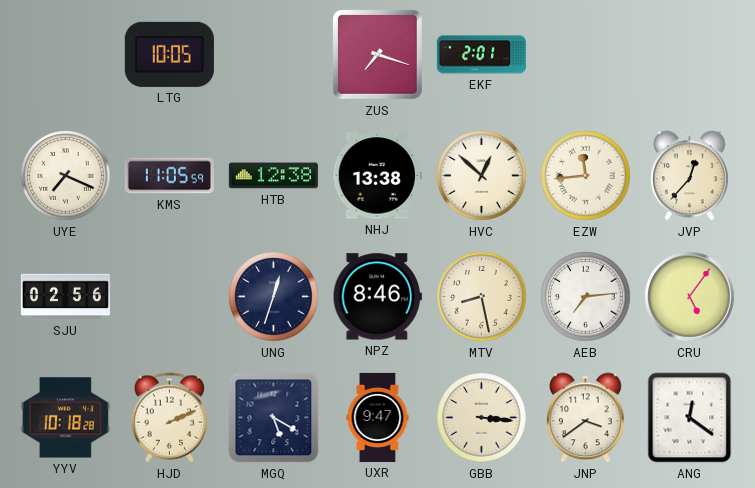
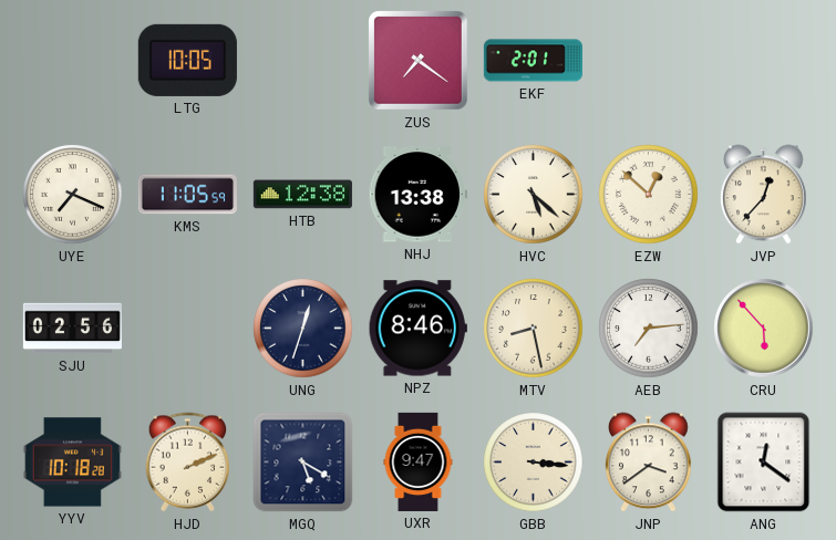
ZUS: 7:18 -> 7:21
HVC: 12:52 -> 5:22
EZW: 11:44 -> 12:52
CRU: 5:06 -> 5:53
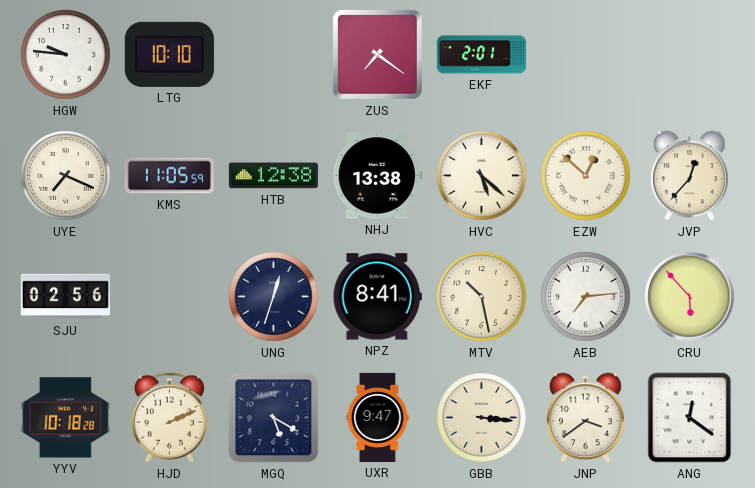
HGW: none -> 9:46
LTG: 10:05 -> 10:10
NPZ: 8:46 -> 8:41
MTV: 8:28 -> 10:28
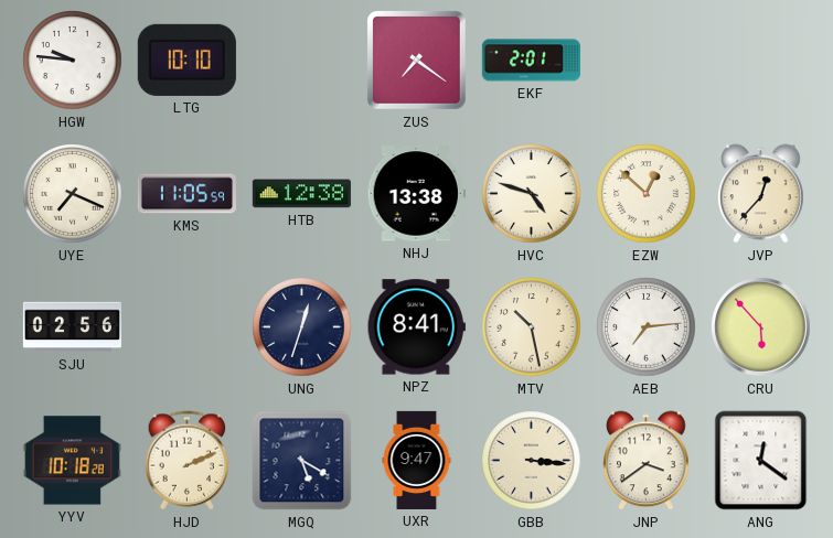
HVC: 5:22 -> 4:48
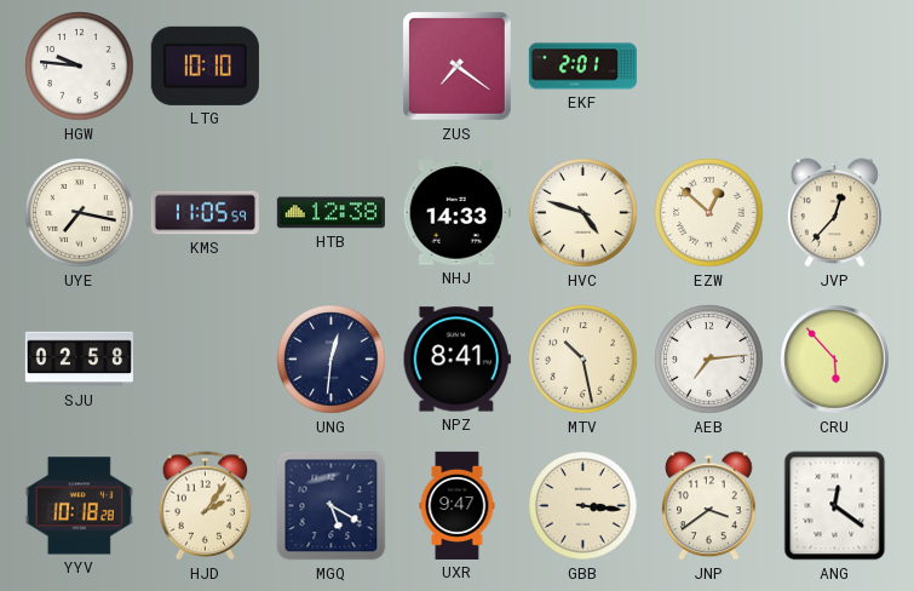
UYE: 7:19 -> 7:17
NHJ: 13:38 -> 14:33
SJU: 02:56 -> 02:58
UNG: 12:33 -> 12:31
HJD: 2:11 -> 2:06
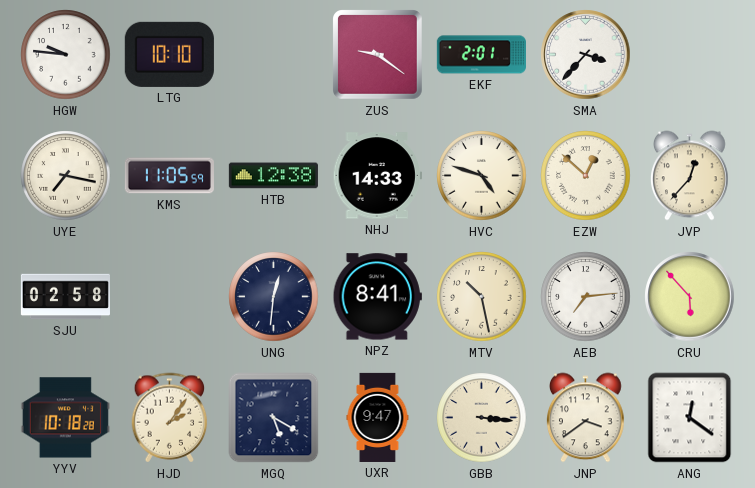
ZUS: 7:21 -> 9:21
SMA: none -> 3:37
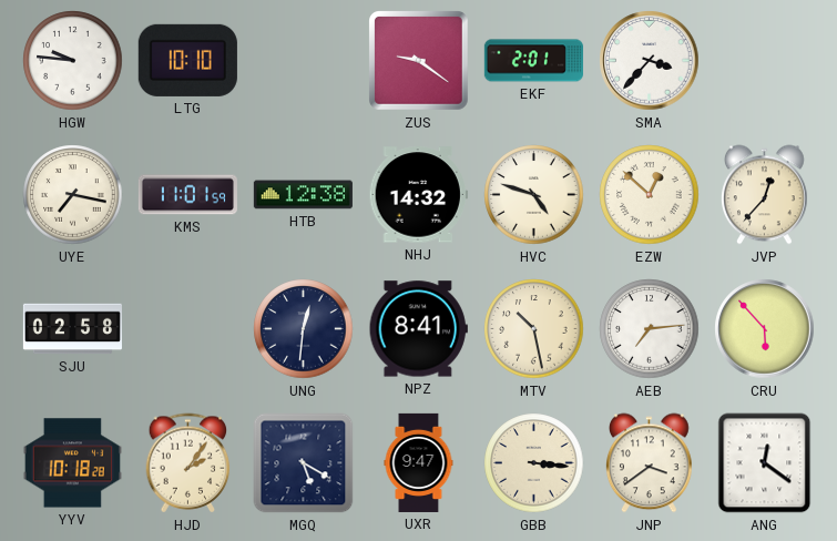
KMS: 11:05 -> 11:01
NHJ: 14:33 -> 14:32
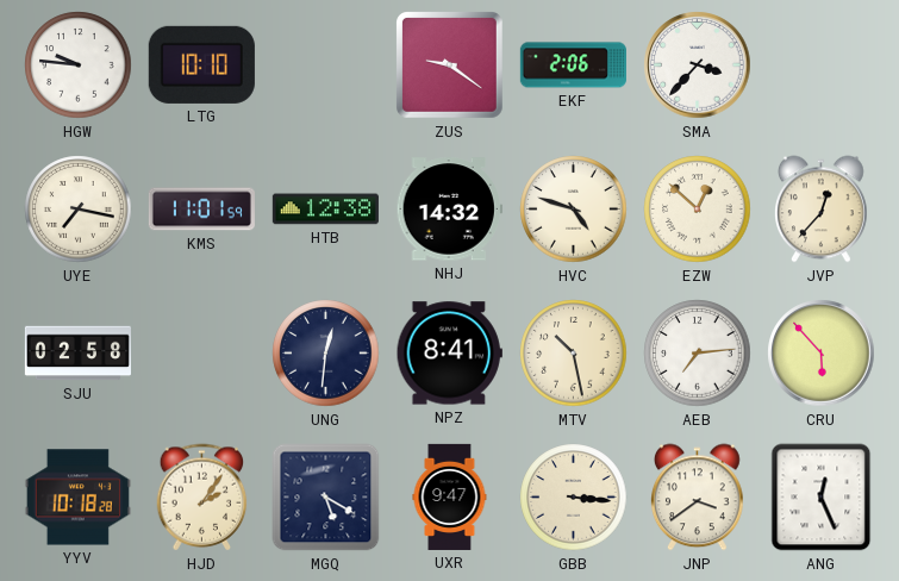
EKF: 2:01 -> 2:06
ANG: 12:21 -> 12:26
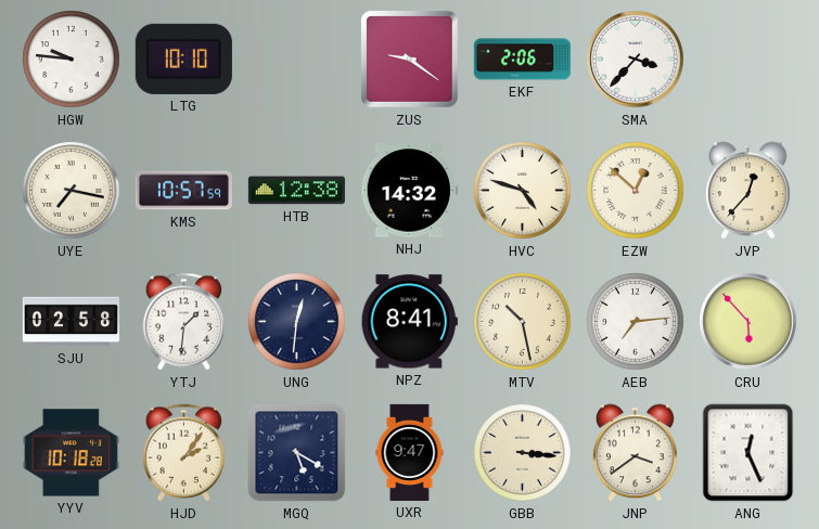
KMS: 11:01 -> 10:57
YTJ: none -> 1:31
